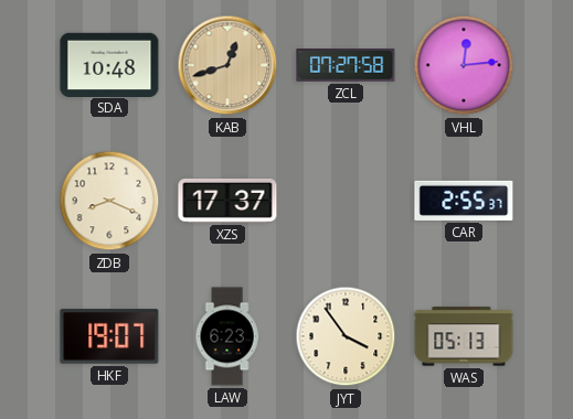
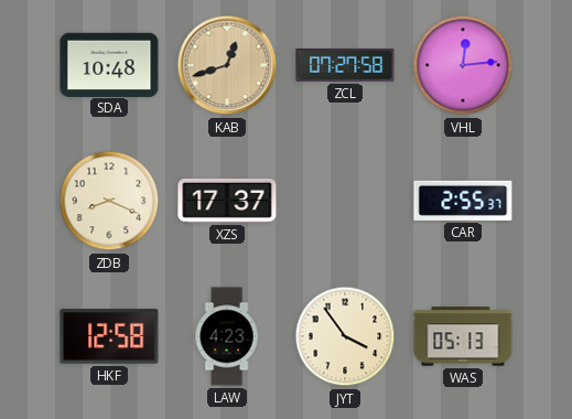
HKF: 19:07 -> 12:58
LAW: 6:23 -> 4:23
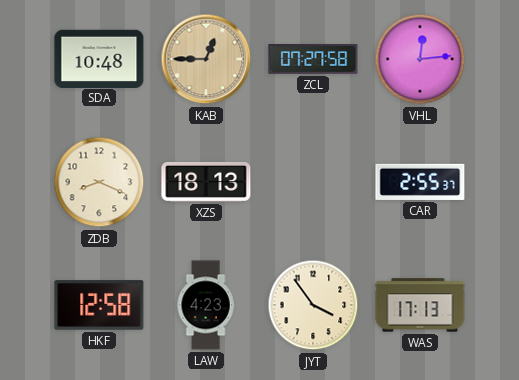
KAB: 12:42 -> 12:45
XZS: 17:37 -> 18:13
WAS: 05:13 -> 17:13
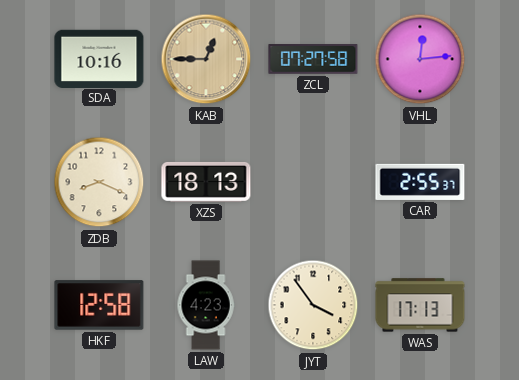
SDA: 10:48 -> 10:16
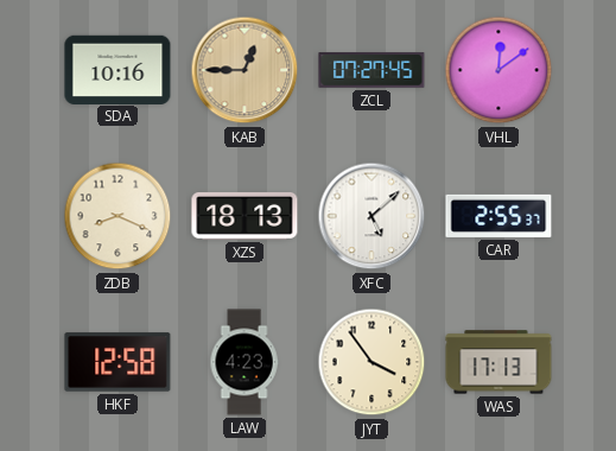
ZCL: 07:27:58 -> 07:27:45
VHL: 12:14 -> 12:09
XFC: none -> 5:08
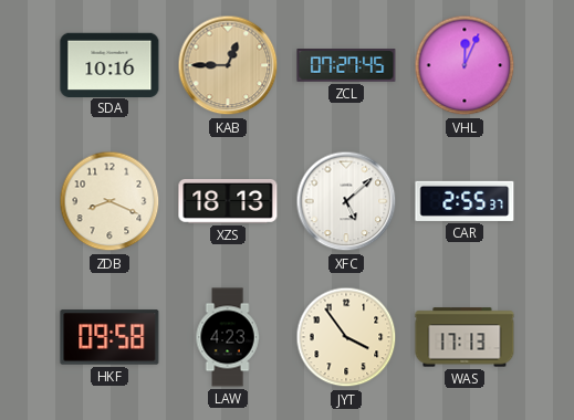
VHL: 12:09 -> 12:04
HKF: 12:58 -> 09:58
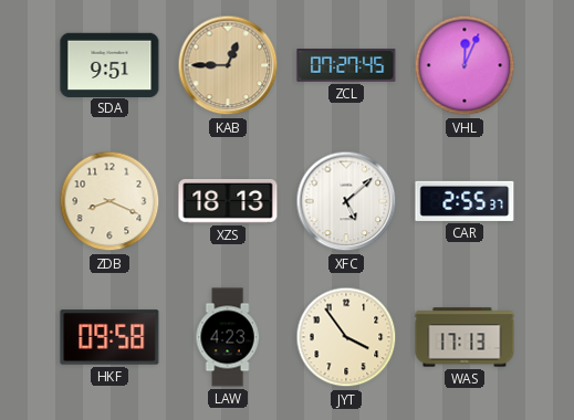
SDA: 10:16 -> 9:51
